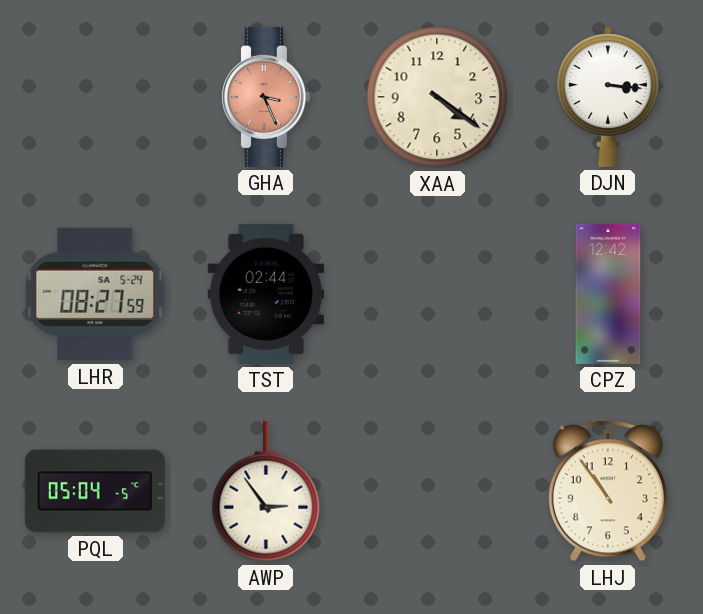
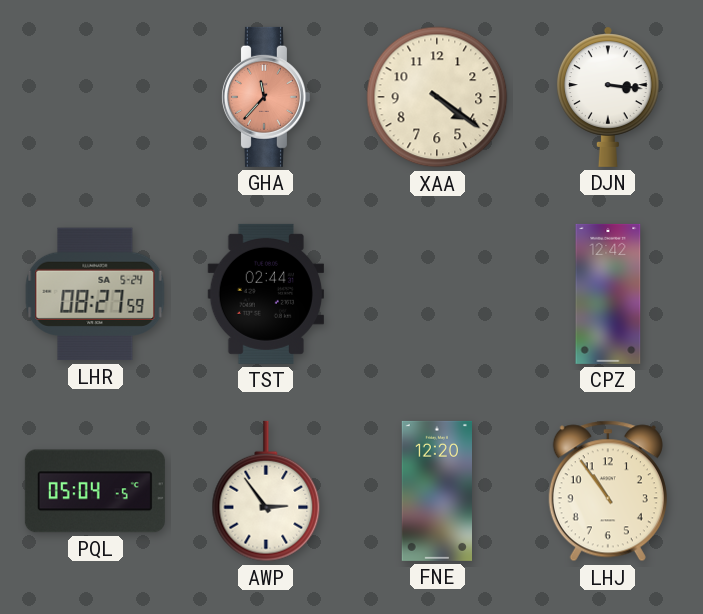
GHA: 3:26 -> 11:37
FNE: none -> 12:20
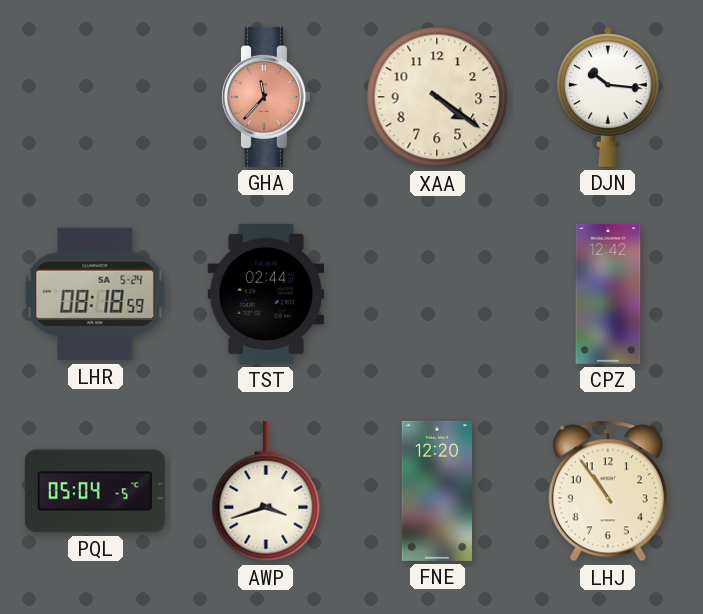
DJN: 3:16 -> 10:16
LHR: 08:27 -> 08:18
AWP: 2:54 -> 3:42
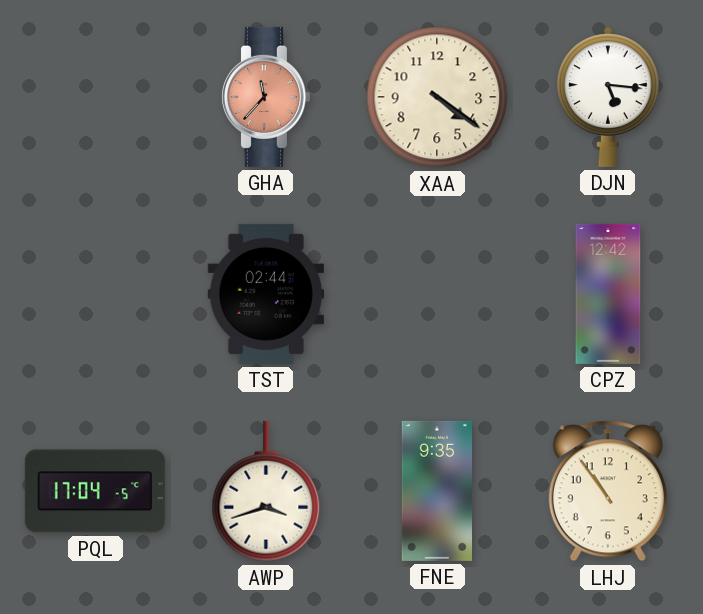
DJN: 10:16 -> 5:16
LHR: 08:18 -> none
PQL: 05:04 -> 17:04
FNE: 12:20 -> 9:35
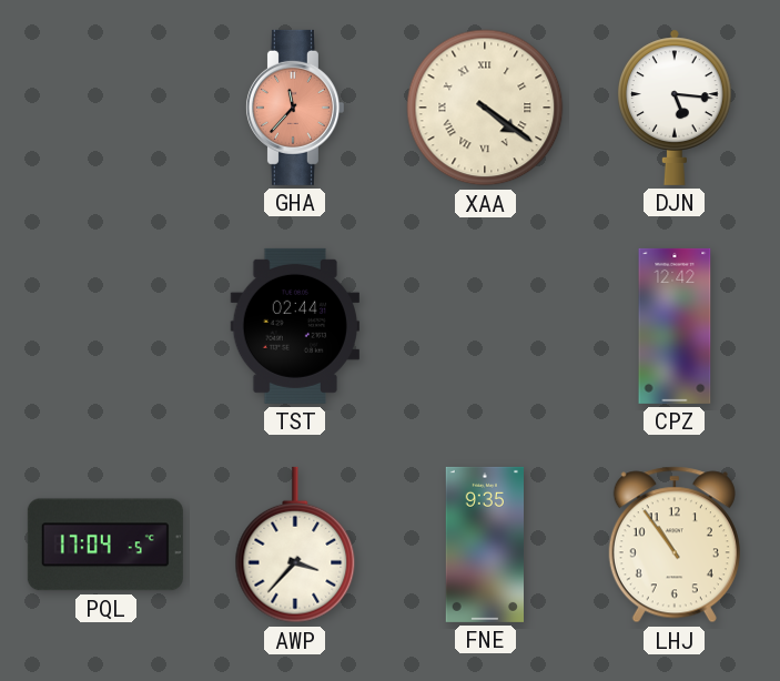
XAA numerals: Arabic -> Roman
AWP: 3:42 -> 3:37
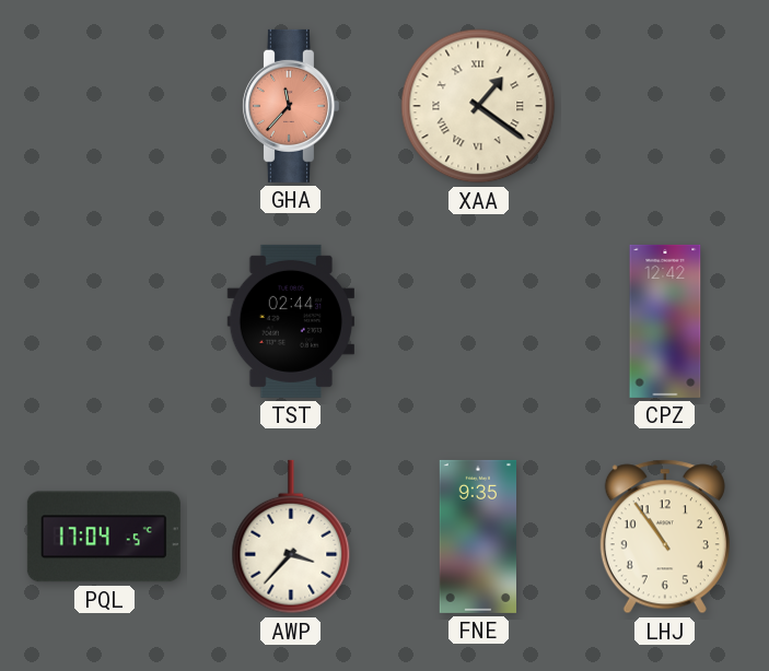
XAA: 4:21 -> 1:21
DJN: 5:16 -> none
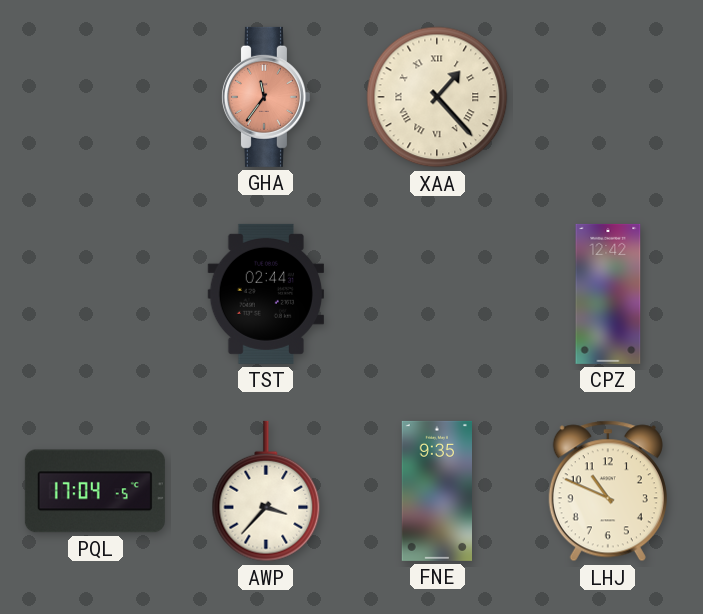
GHA: 11:37 -> 11:36
XAA: 1:21 -> 1:23
LHJ: 10:54 -> 10:49
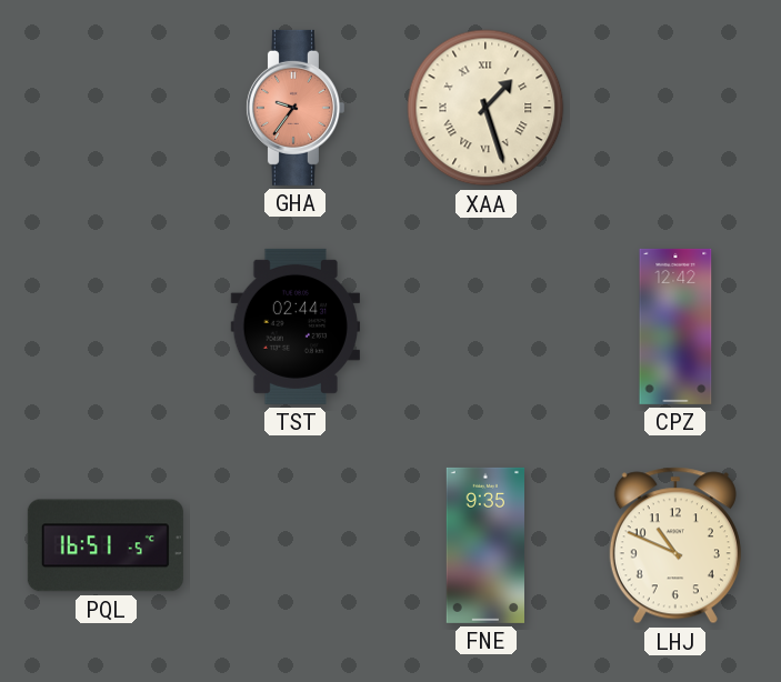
GHA: 11:36 -> 9:36
XAA: 1:23 -> 1:27
PQL: 17:04 -> 16:51
AWP: 3:37 -> none
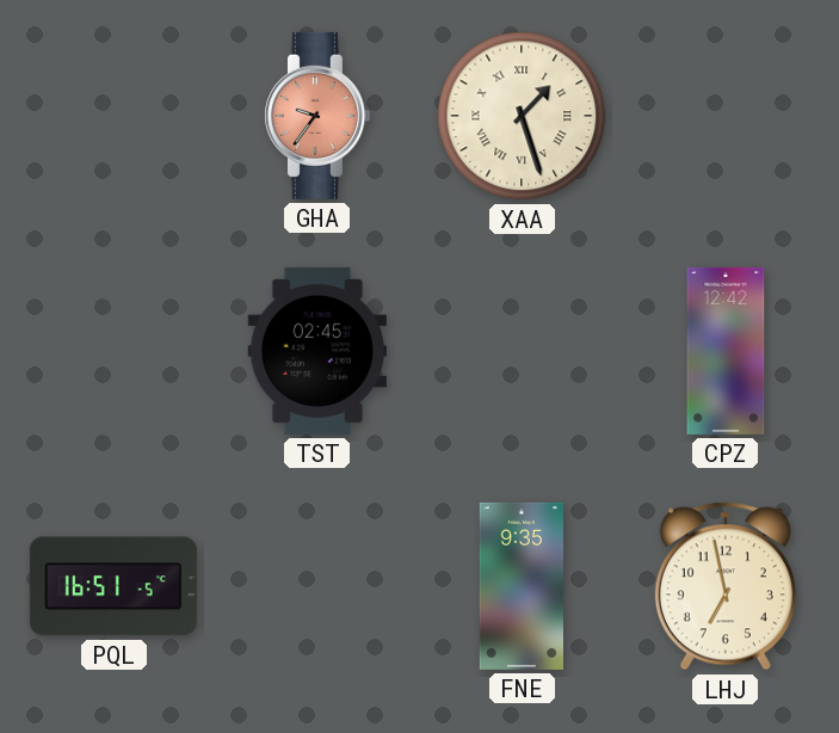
TST: 02:44 -> 02:45
LHJ: 10:49 -> 6:58
